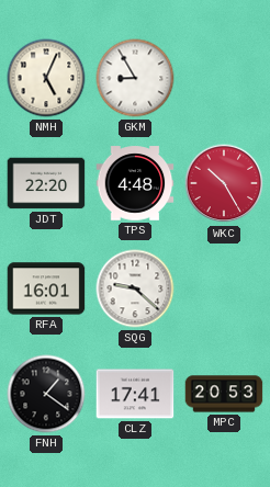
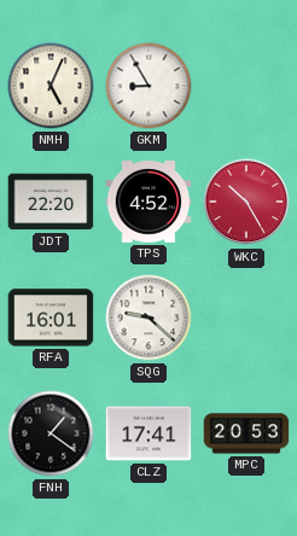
TPS: 4:48 -> 4:52
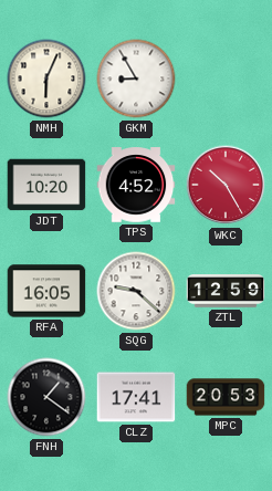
NMH: 5:04 -> 6:04
JDT: 22:20 -> 10:20
RFA: 16:01 -> 16:05
ZTL: none -> 12:59
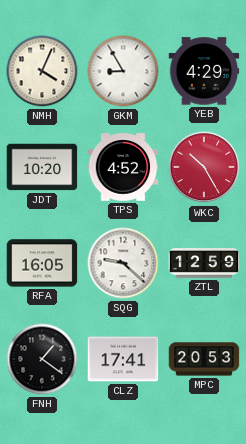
NMH: 6:04 -> 4:04
YEB: none -> 4:29
